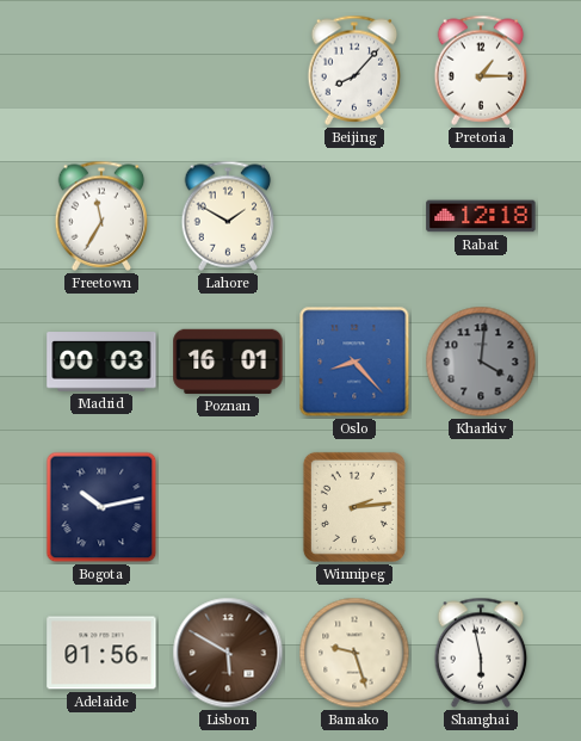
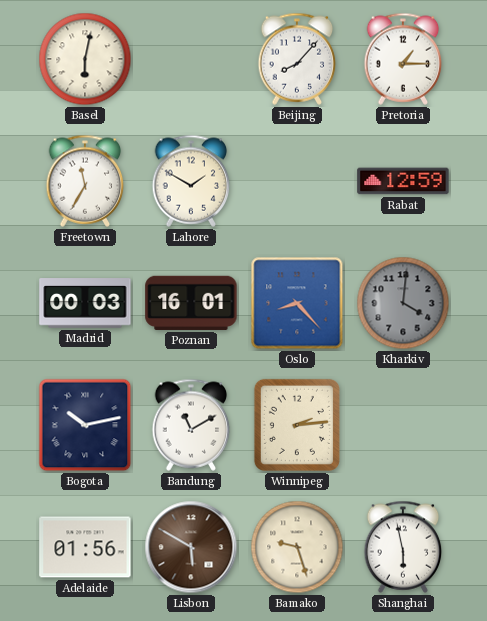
Basel: none -> 6:02
Rabat: 12:18 -> 12:59
Bandung: none -> 11:10
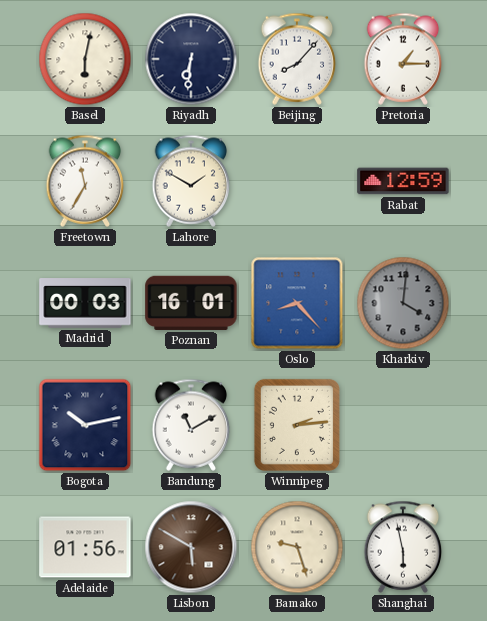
Riyadh: none -> 6:31
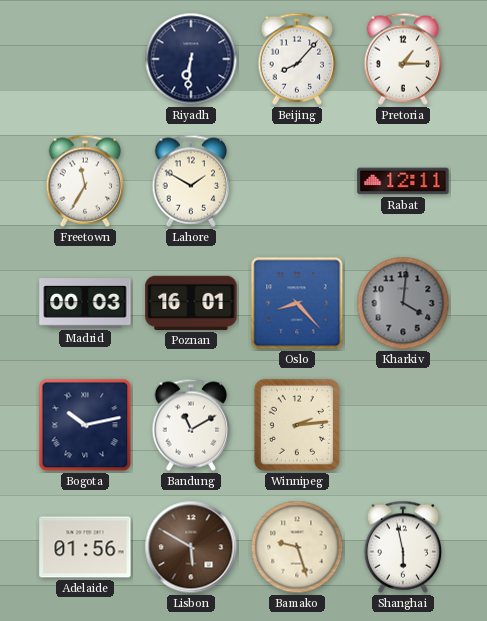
Basel: 6:02 -> none
Rabat: 12:59 -> 12:11
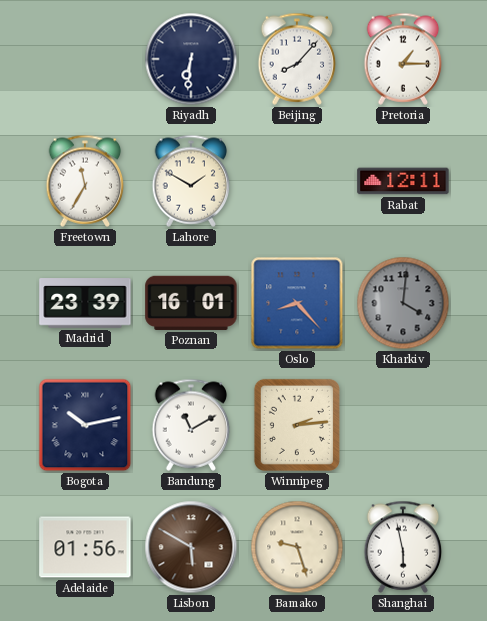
Madrid: 00:03 -> 23:39
